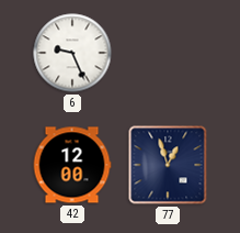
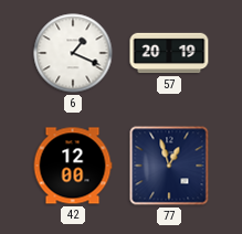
6: 9:26 -> 1:19
57: none -> 20:19
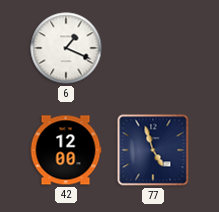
57: 20:19 -> none
77: 12:57 -> 4:57
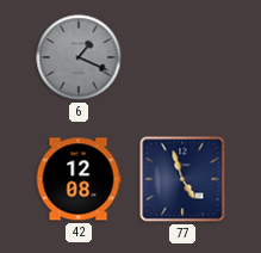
6 dial: white -> grey
42: 12:00 -> 12:08
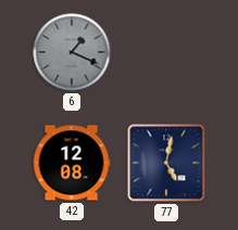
77: 4:57 -> 5:02
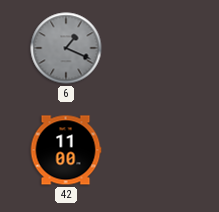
42: 12:08 -> 11:00
77: 5:02 -> none
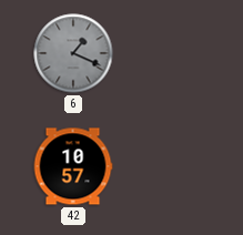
42: 11:00 -> 10:57
